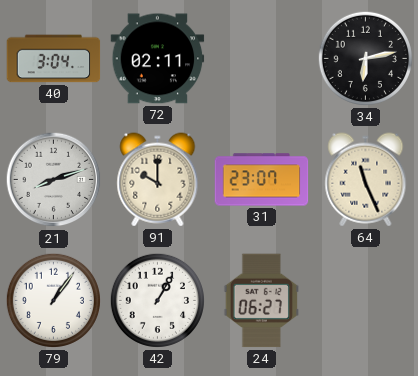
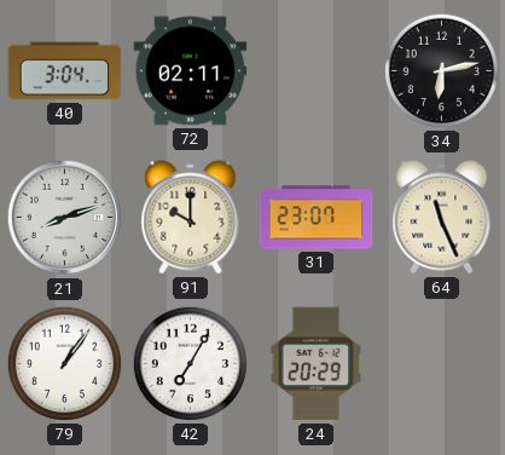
42: 1:05 -> 7:05
24: 06:27 -> 20:29
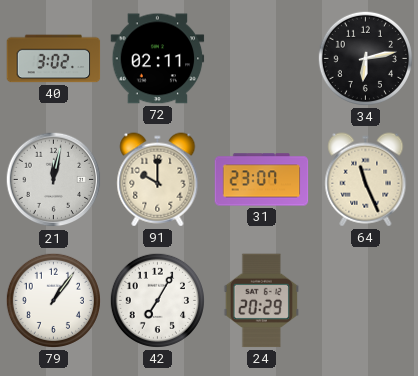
40: 3:04 -> 3:02
21: 8:12 -> 12:02
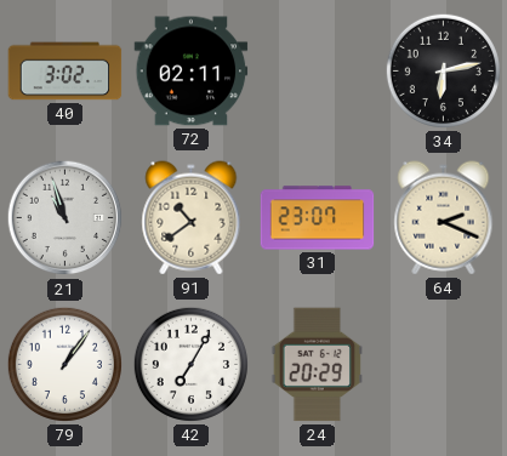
21: 12:02 -> 10:57
91: 10:00 -> 10:39
64: 11:26 -> 2:19
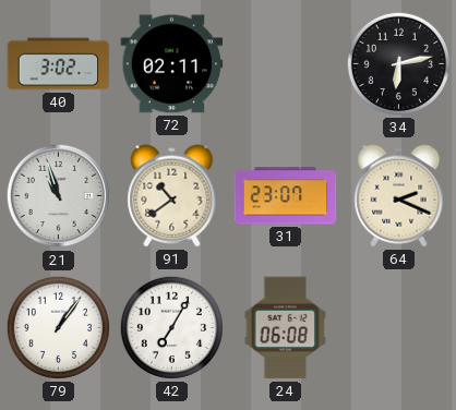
24: 20:29 -> 06:08
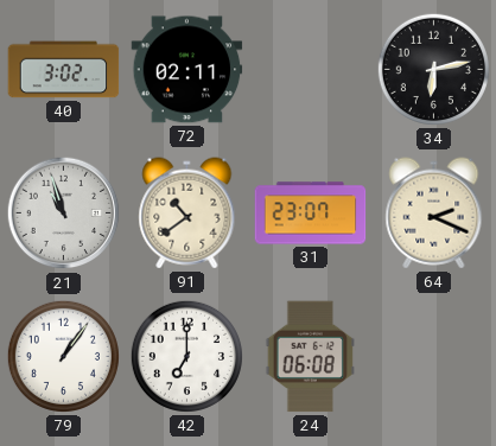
42: 7:05 -> 7:00
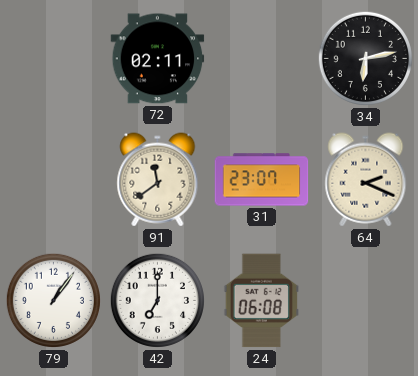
40: 3:02 -> none
21: 10:57 -> none
91: 10:39 -> 11:39
